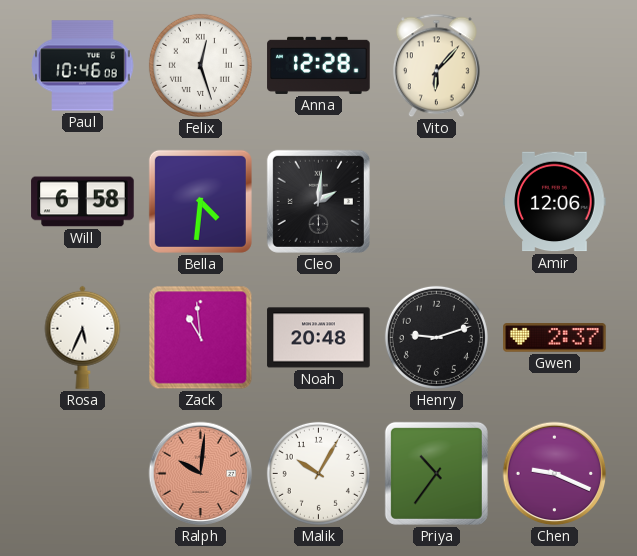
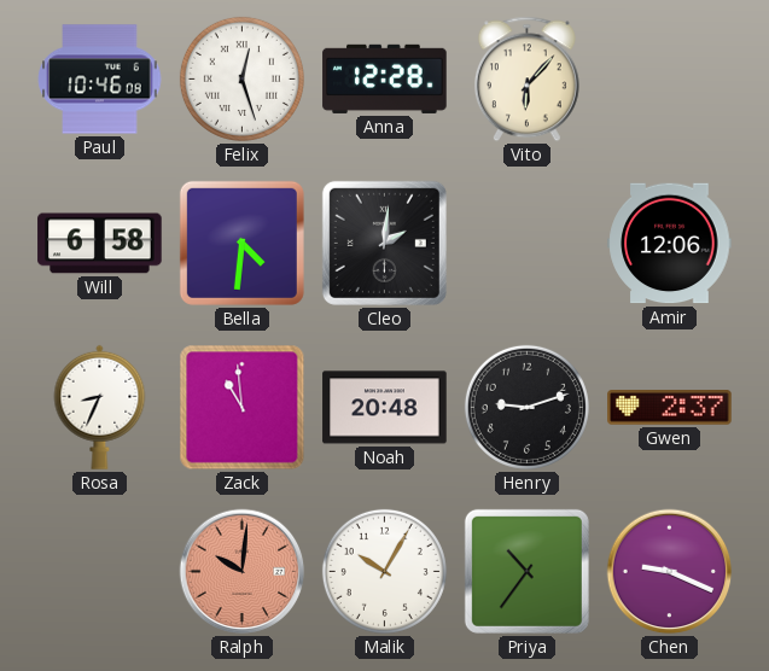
Rosa: 5:34 -> 8:34
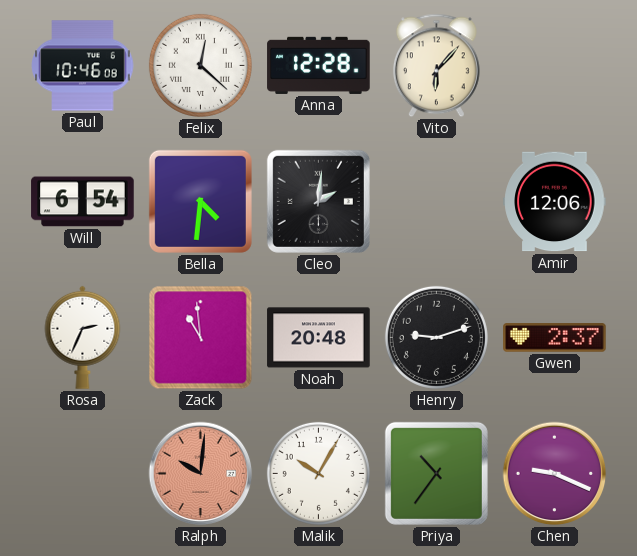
Felix: 12:27 -> 12:22
Will: 6:58 -> 6:54
Rosa: 8:34 -> 2:34
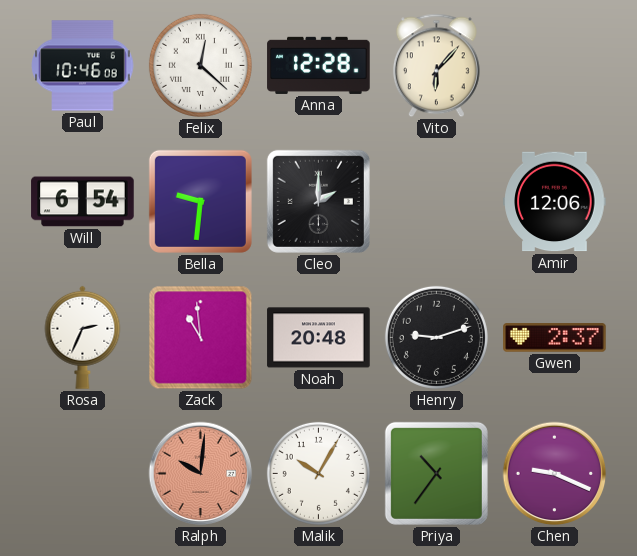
Bella: 4:31 -> 9:31
Cleo: 2:01 -> 2:00
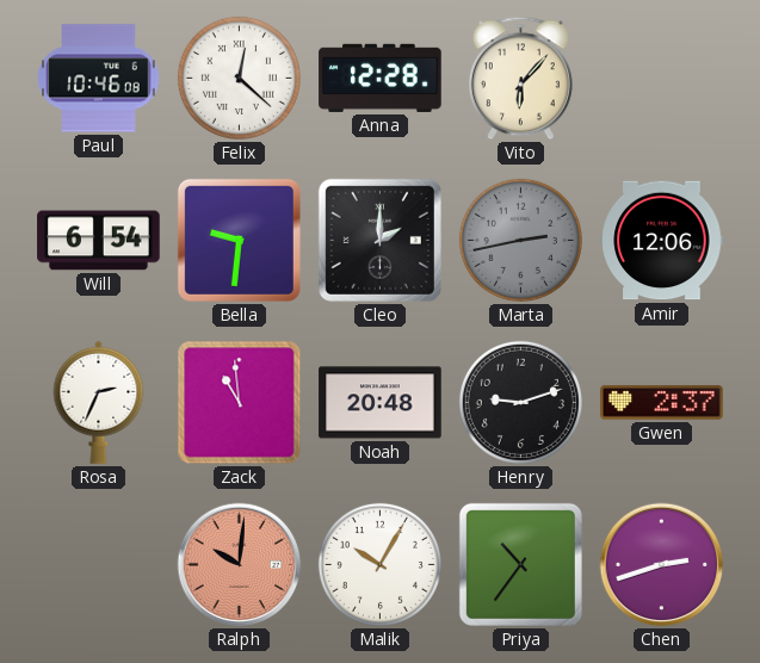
Marta: none -> 2:43
Chen: 9:19 -> 2:42
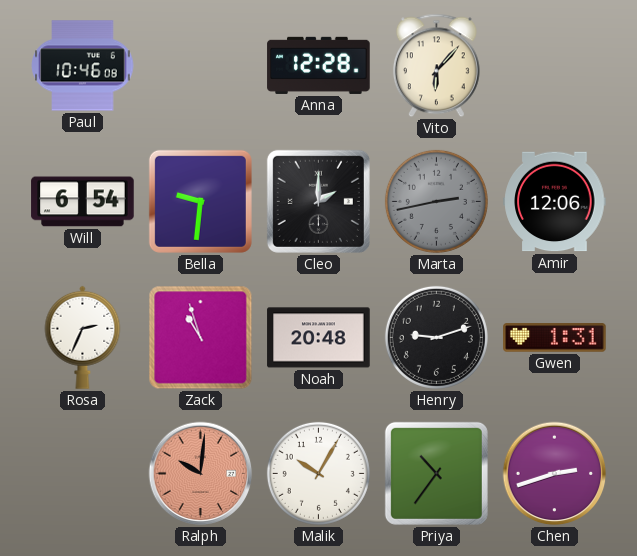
Felix: 12:22 -> none
Zack: 10:59 -> 10:57
Gwen: 2:37 -> 1:31
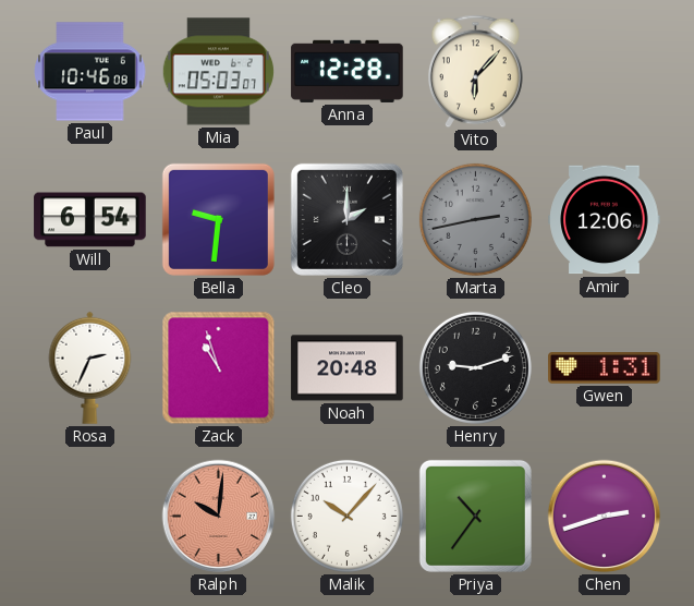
Mia: none -> 05:03
Malik: 10:05 -> 10:07
